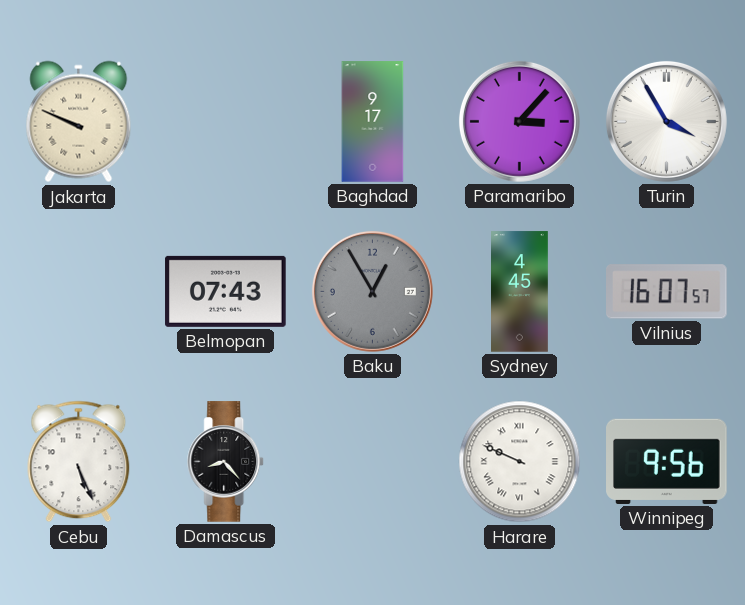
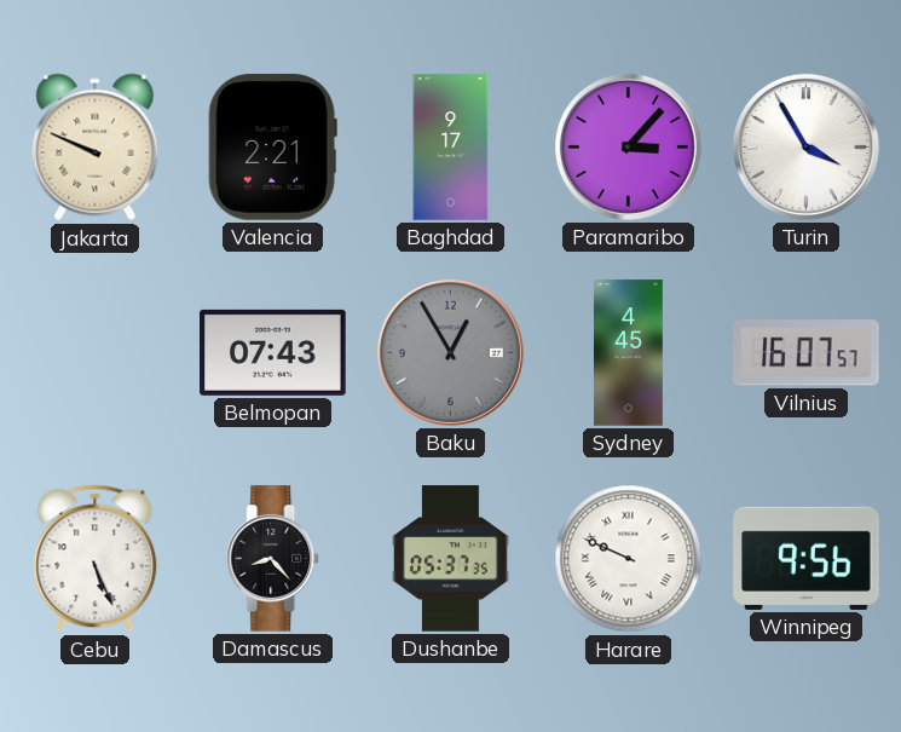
Valencia: none -> 2:21
Dushanbe: none -> 05:37
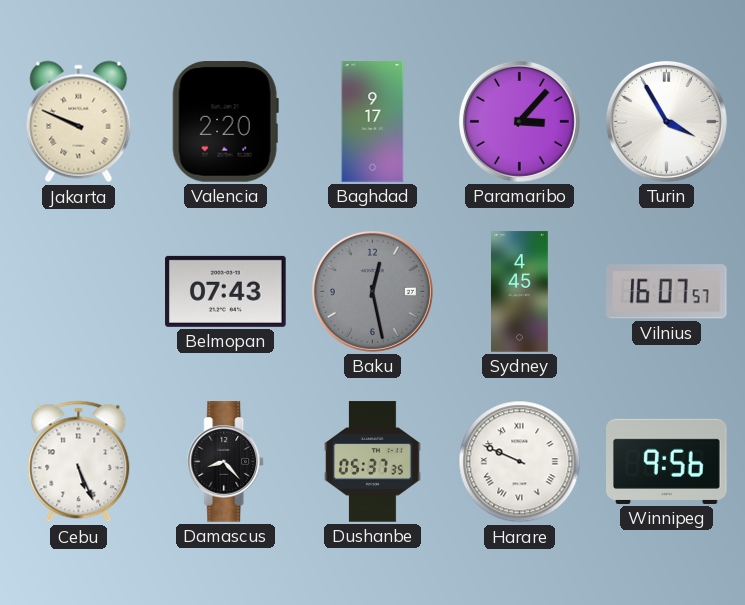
Valencia: 2:21 -> 2:20
Baku: 12:55 -> 12:28
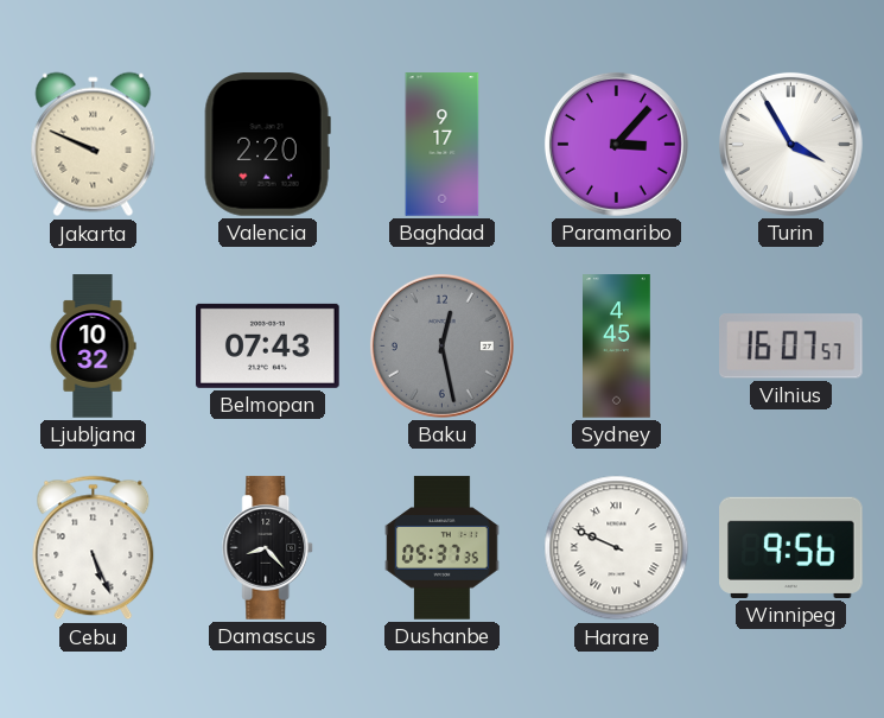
Ljubljana: none -> 10:32
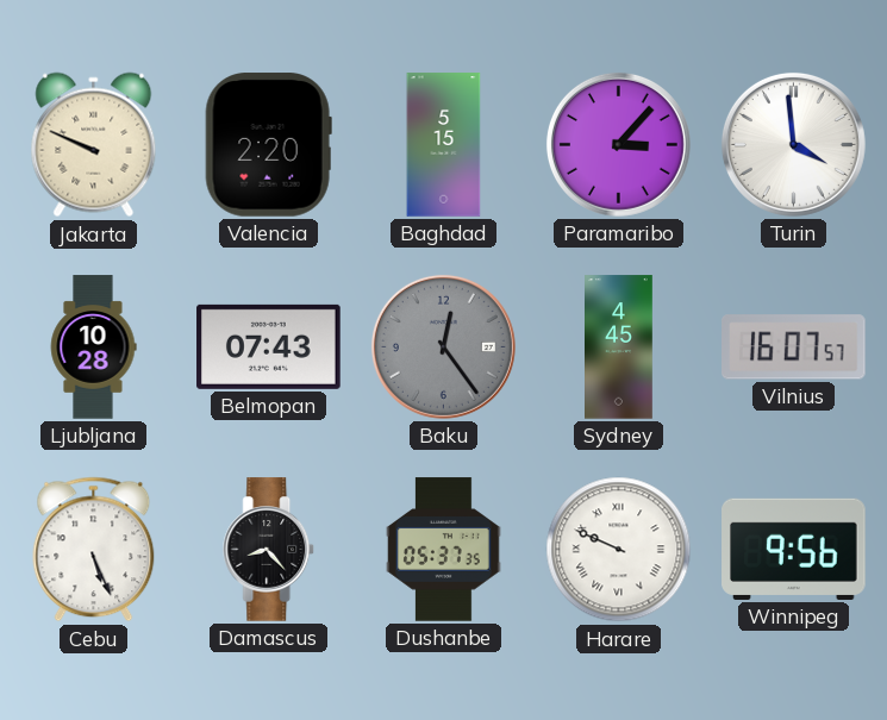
Baghdad: 9:17 -> 5:15
Turin: 3:55 -> 3:59
Ljubljana: 10:32 -> 10:28
Baku: 12:28 -> 12:24
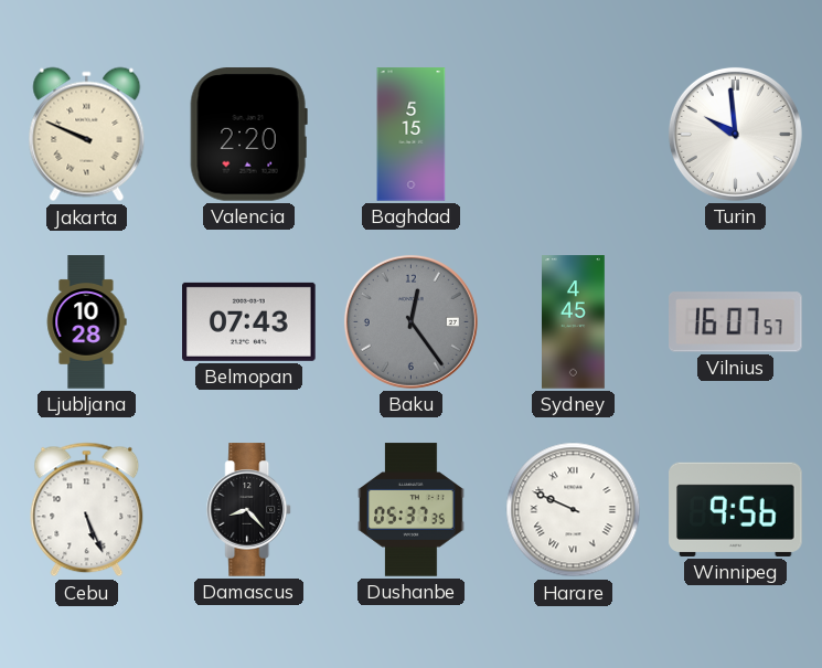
Paramaribo: 3:07 -> none
Turin: 3:59 -> 9:59
